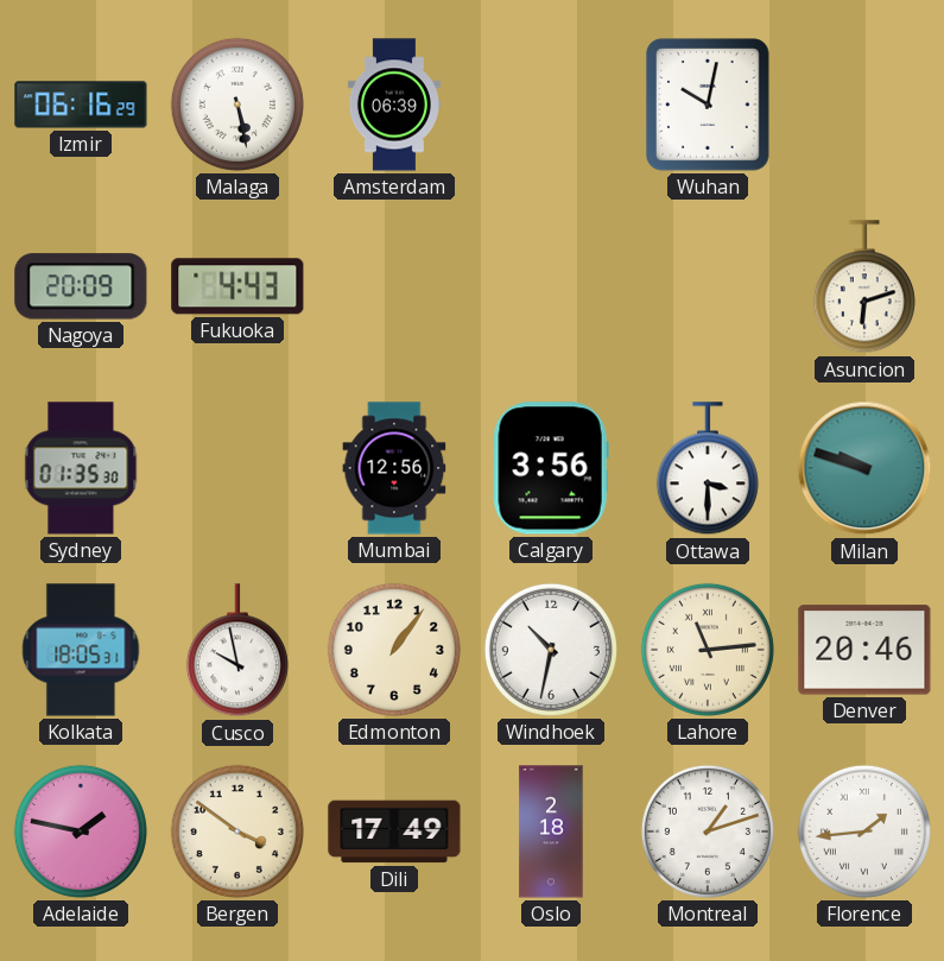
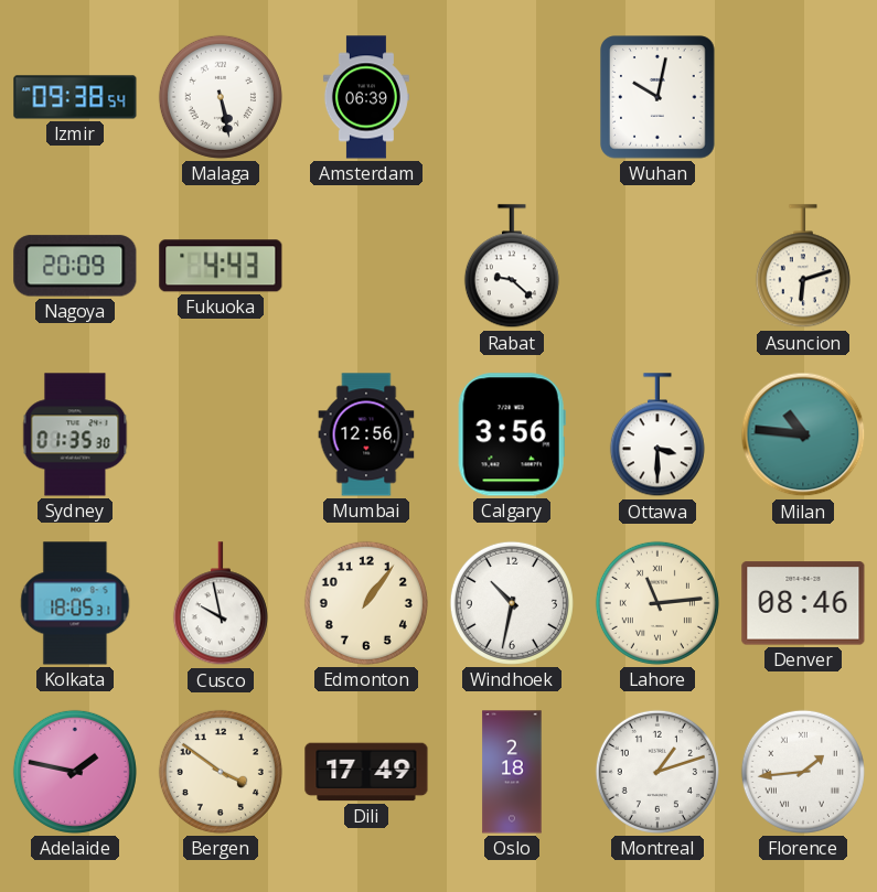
Izmir: 06:16 -> 09:38
Rabat: none -> 9:22
Milan: 9:48 -> 10:46
Denver: 20:46 -> 08:46
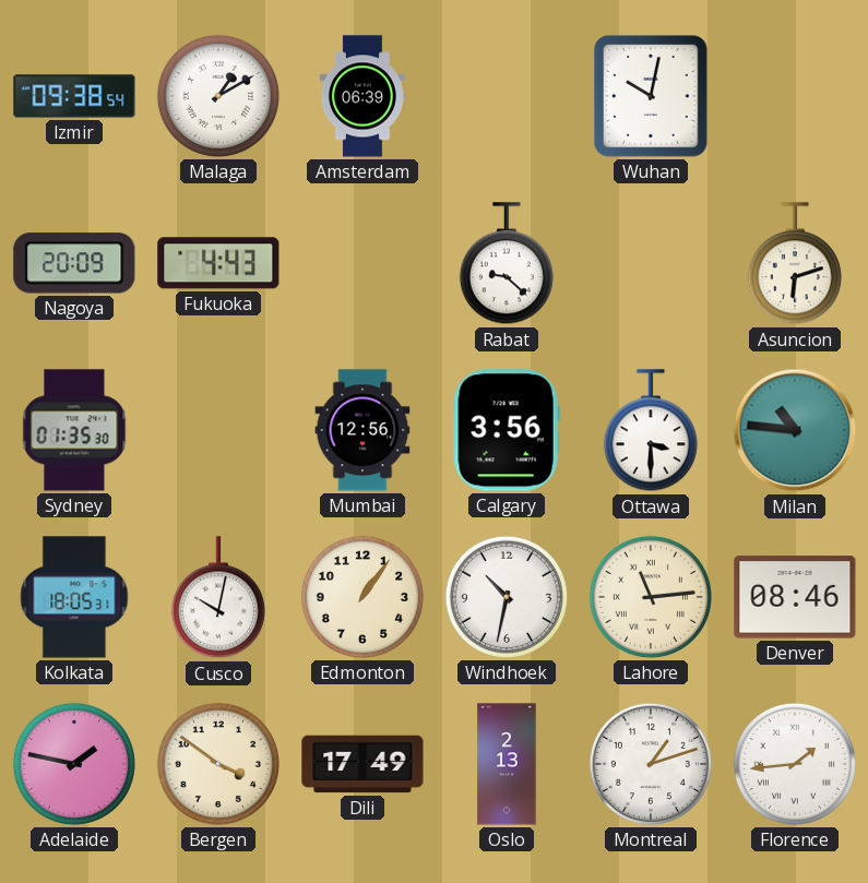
Malaga: 5:28 -> 1:10
Cusco: 9:58 -> 10:02
Oslo: 2:18 -> 2:13
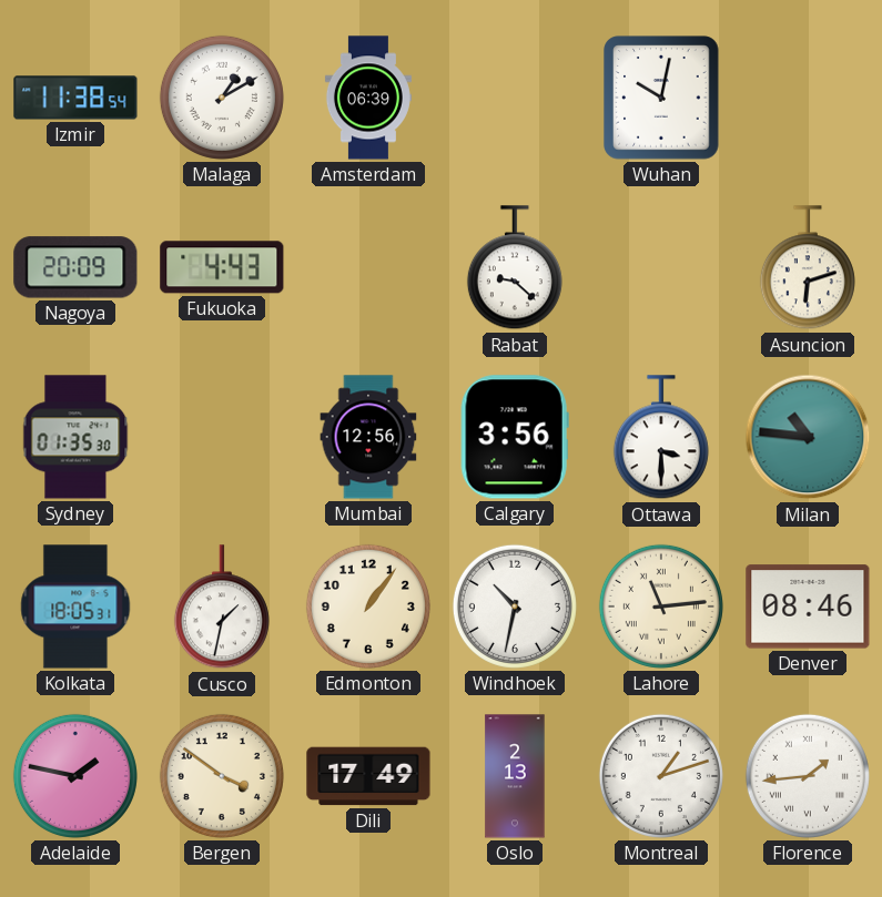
Izmir: 09:38 -> 11:38
Cusco: 10:02 -> 1:32
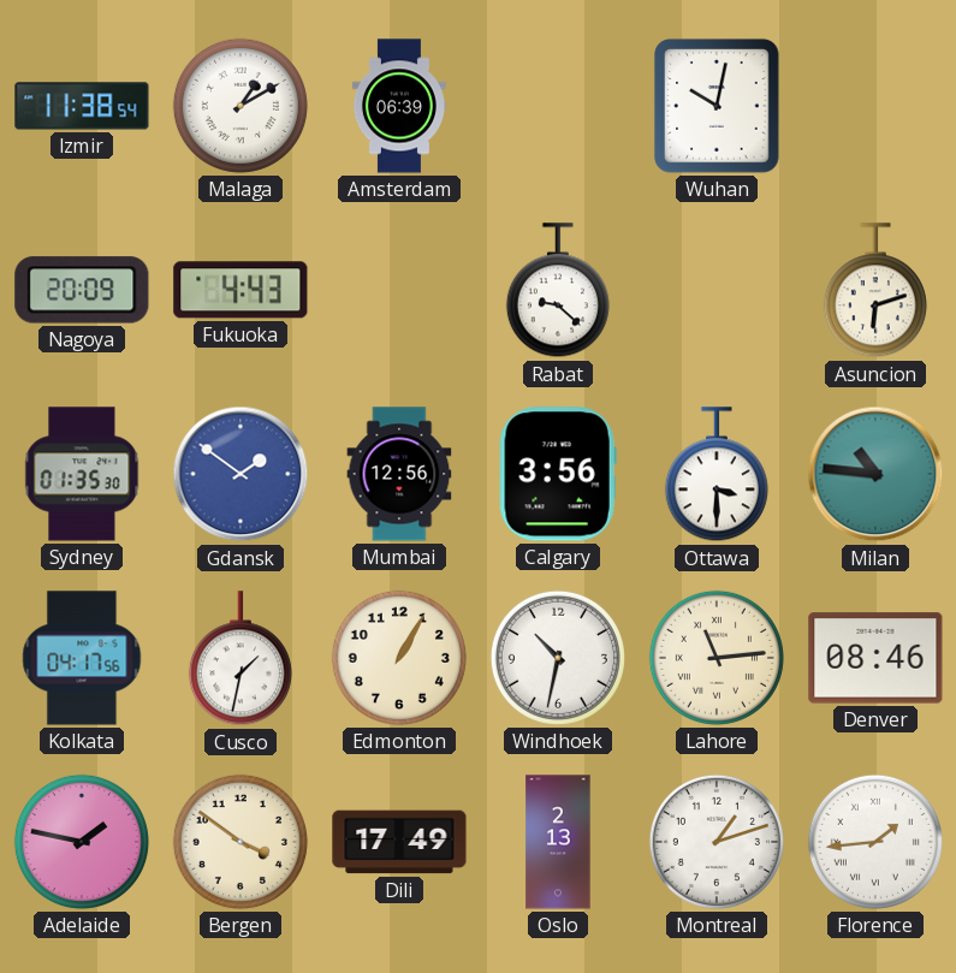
Gdansk: none -> 1:51
Kolkata: 18:05 -> 04:17
Edmonton: 1:06 -> 1:05
